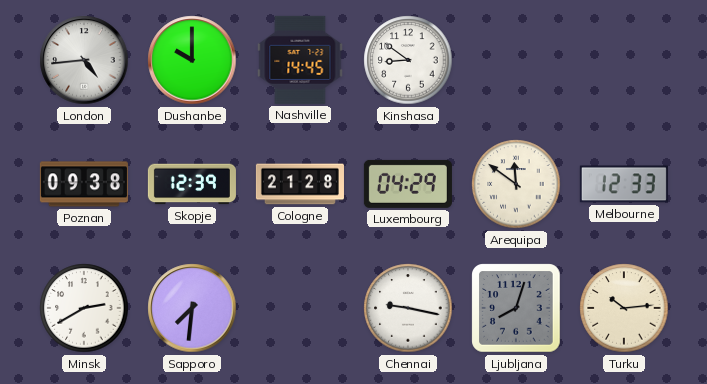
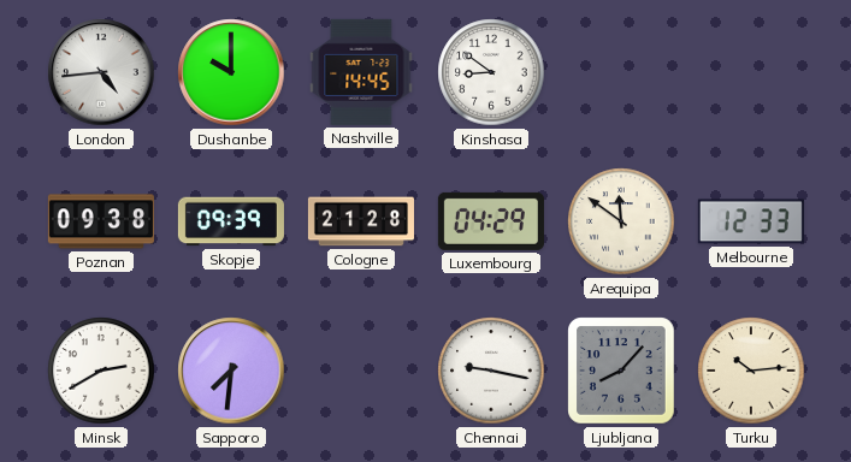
Skopje: 12:39 -> 09:39
Ljubljana: 8:03 -> 8:07
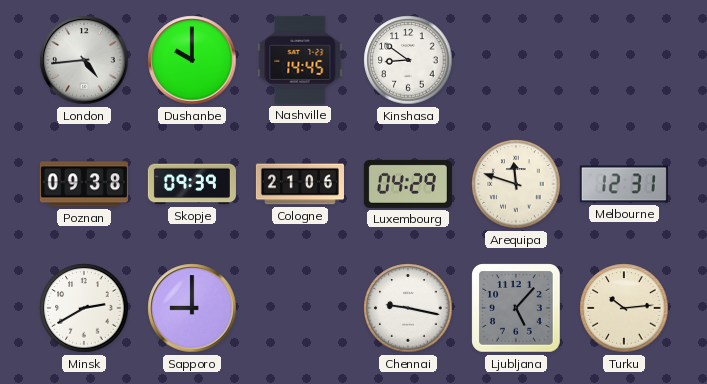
Cologne: 21:28 -> 21:06
Arequipa: 11:51 -> 11:48
Melbourne: 12:33 -> 12:31
Sapporo: 7:31 -> 9:00
Ljubljana: 8:07 -> 5:07
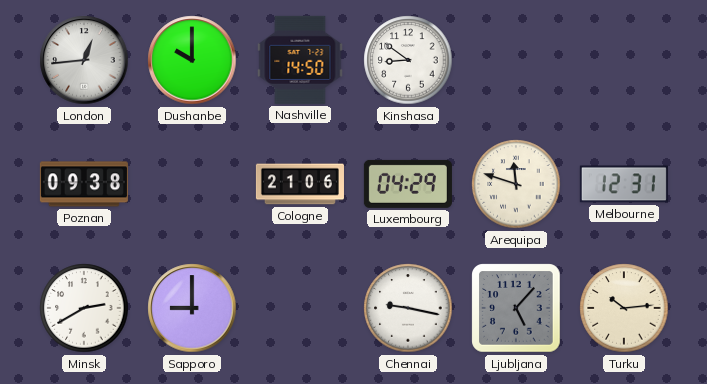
London: 4:44 -> 12:44
Nashville: 14:45 -> 14:50
Skopje: 09:39 -> none
